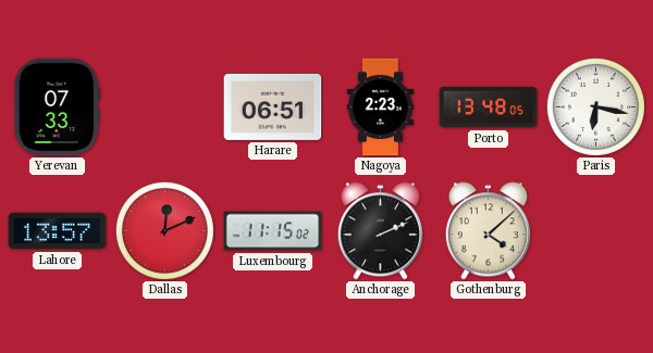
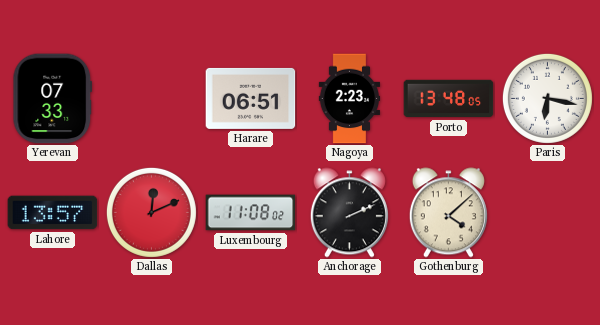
Luxembourg: 11:15 -> 11:08
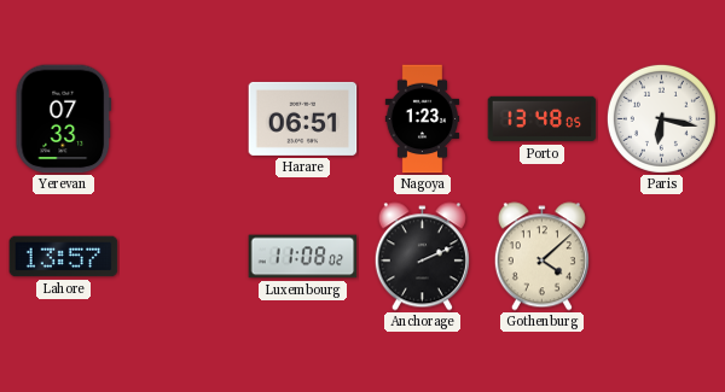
Nagoya: 2:23 -> 1:23
Dallas: 12:11 -> none
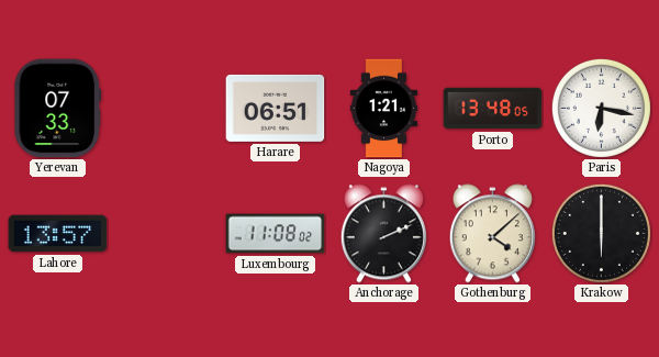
Nagoya: 1:23 -> 1:21
Krakow: none -> 6:00
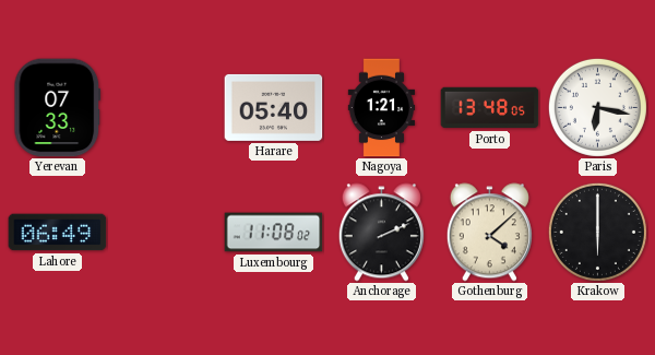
Harare: 06:51 -> 05:40
Lahore: 13:57 -> 06:49
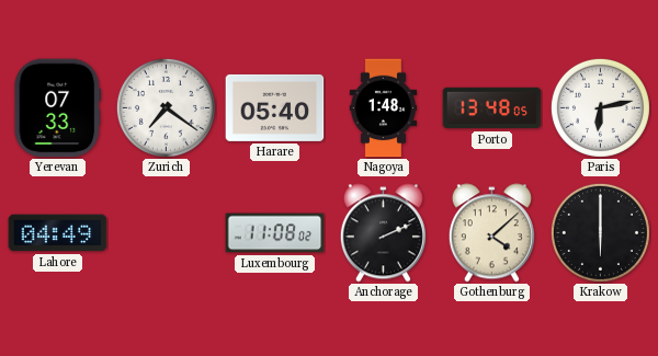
Zurich: none -> 7:21
Nagoya: 1:21 -> 1:48
Paris: 6:17 -> 6:13
Lahore: 06:49 -> 04:49
